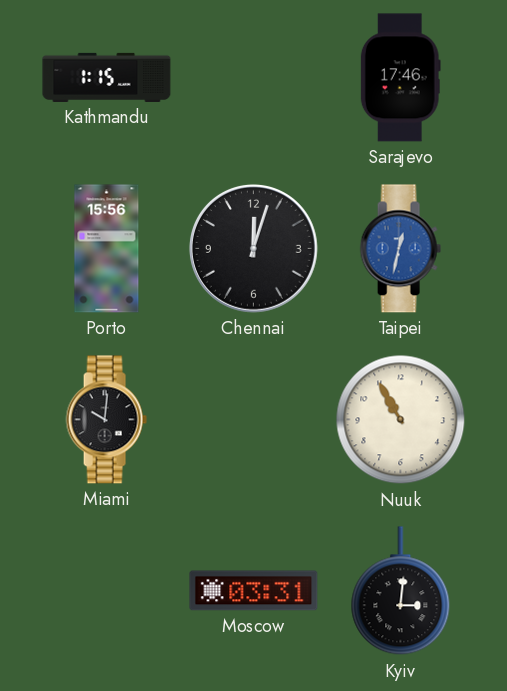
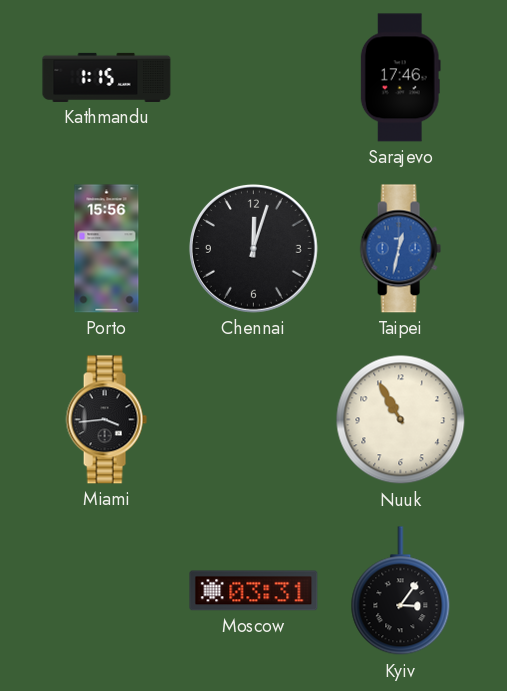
Miami: 10:01 -> 3:44
Kyiv: 3:01 -> 3:06
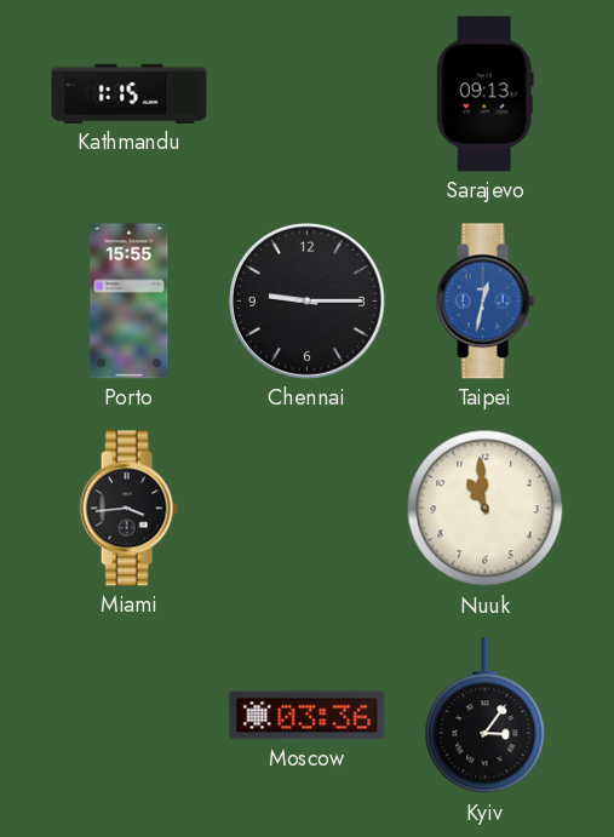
Sarajevo: 17:46 -> 09:13
Porto: 15:56 -> 15:55
Chennai: 12:03 -> 9:15
Nuuk: 10:55 -> 10:59
Moscow: 03:31 -> 03:36
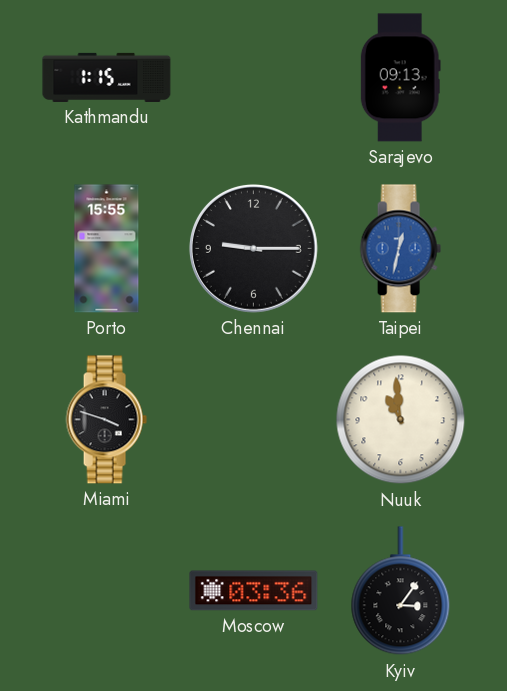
Miami: 3:44 -> 3:48
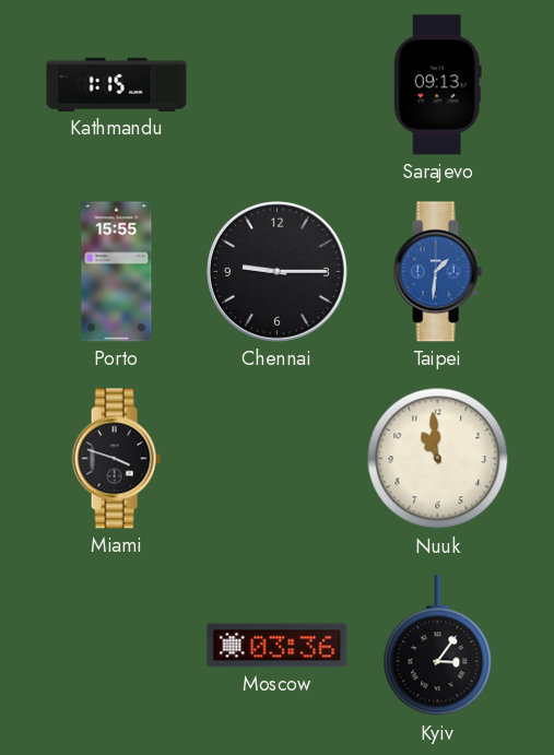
Taipei: 12:32 -> 1:31
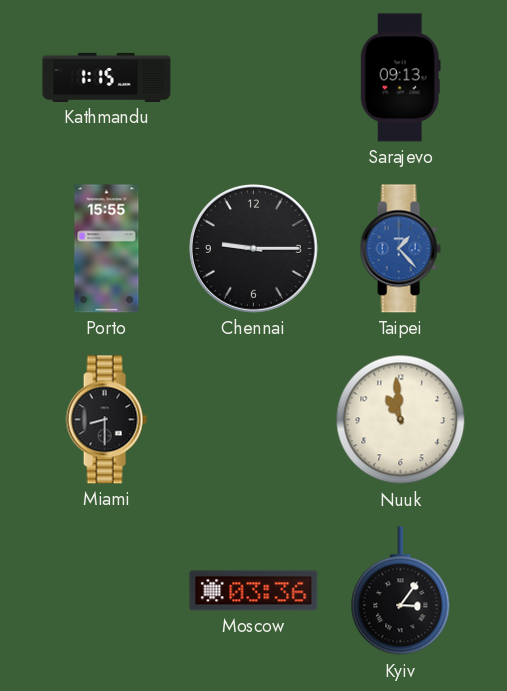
Taipei: 1:31 -> 1:23
Miami: 3:48 -> 8:30
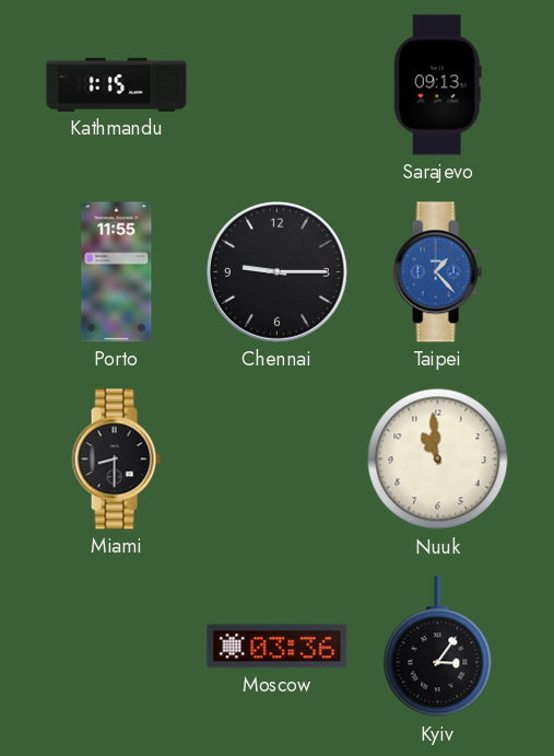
Porto: 15:55 -> 11:55
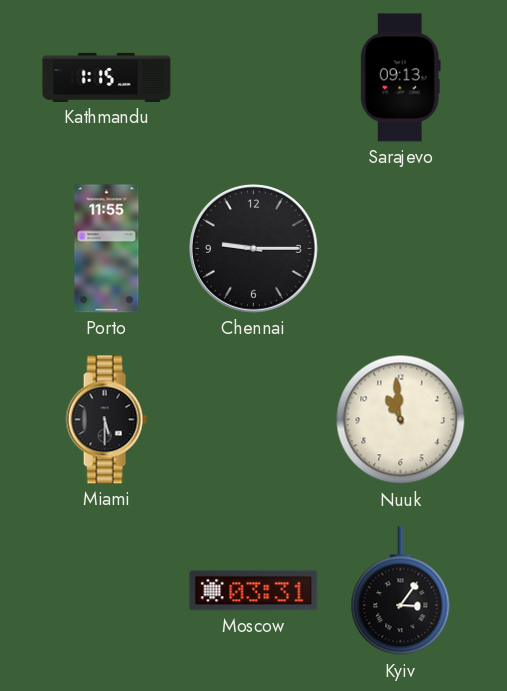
Taipei: 1:23 -> none
Miami: 8:30 -> 5:30
Moscow: 03:36 -> 03:31
